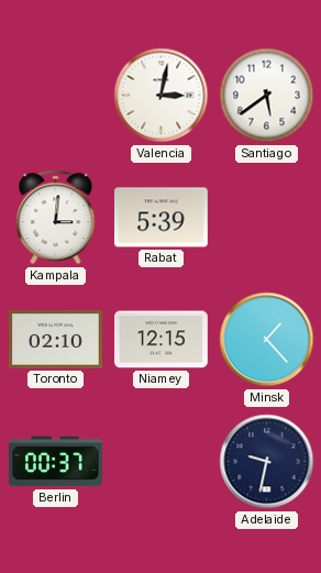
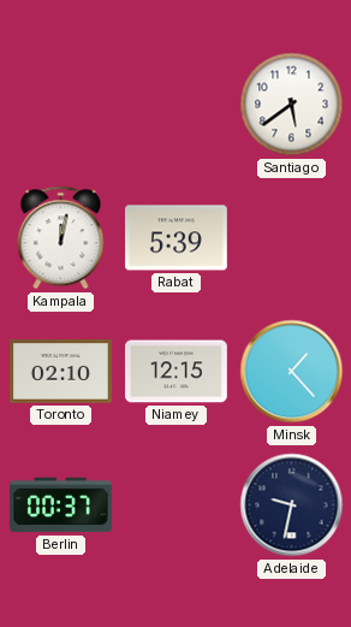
Valencia: 3:02 -> none
Kampala: 3:01 -> 12:02
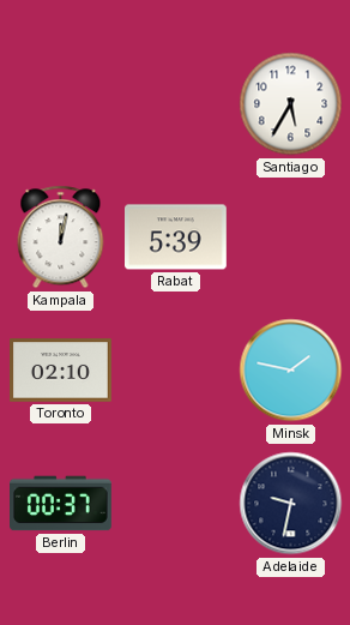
Santiago: 5:39 -> 5:35
Niamey: 12:15 -> none
Minsk: 1:23 -> 1:47
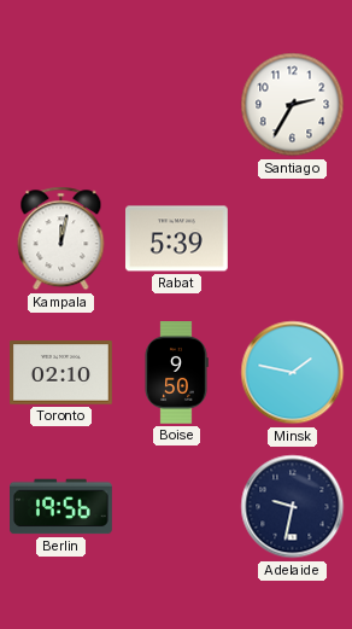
Santiago: 5:35 -> 2:35
Boise: none -> 9:50
Berlin: 00:37 -> 19:56
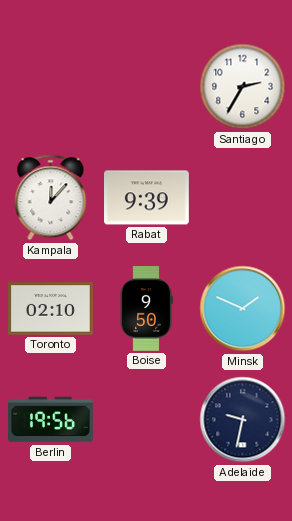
Kampala: 12:02 -> 12:07
Rabat: 5:39 -> 9:39
Minsk: 1:47 -> 1:49
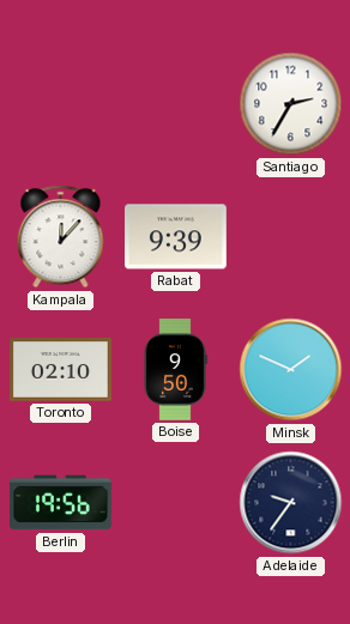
Adelaide: 9:32 -> 9:36
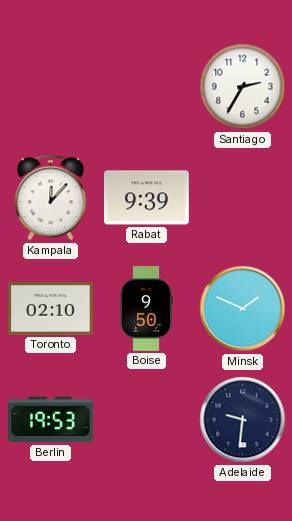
Berlin: 19:56 -> 19:53
Adelaide: 9:36 -> 9:31
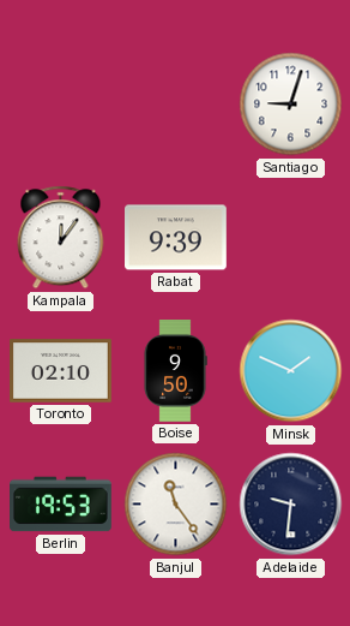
Santiago: 2:35 -> 9:03
Kampala: 12:07 -> 12:06
Banjul: none -> 11:24
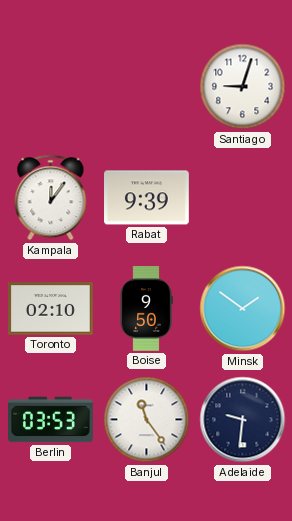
Minsk: 1:49 -> 1:51
Berlin: 19:53 -> 03:53
